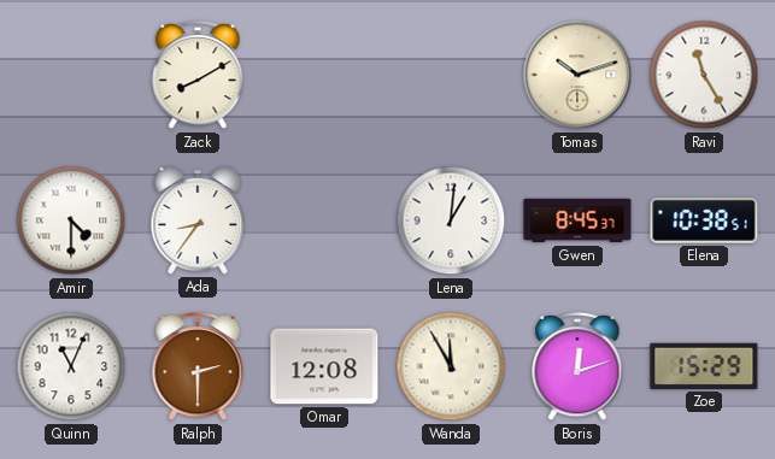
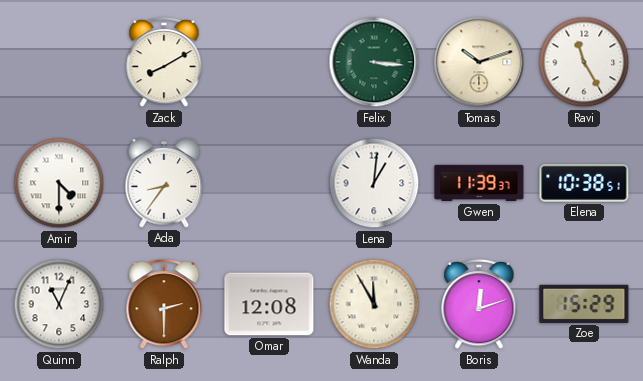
Felix: none -> 3:16
Gwen: 8:45 -> 11:39
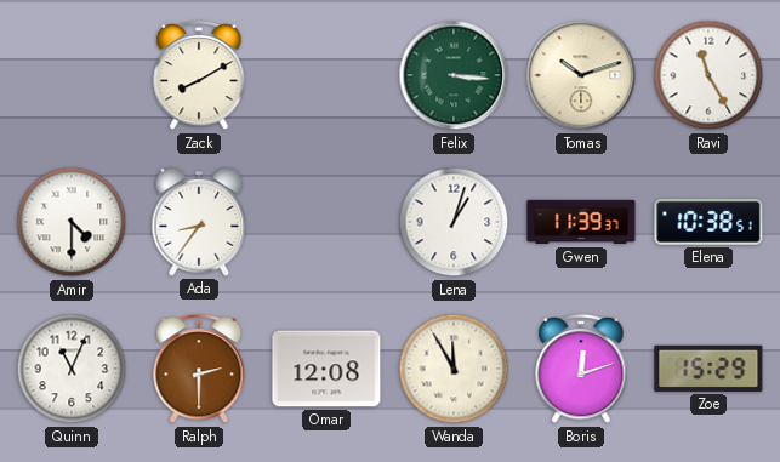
Lena: 1:01 -> 1:03
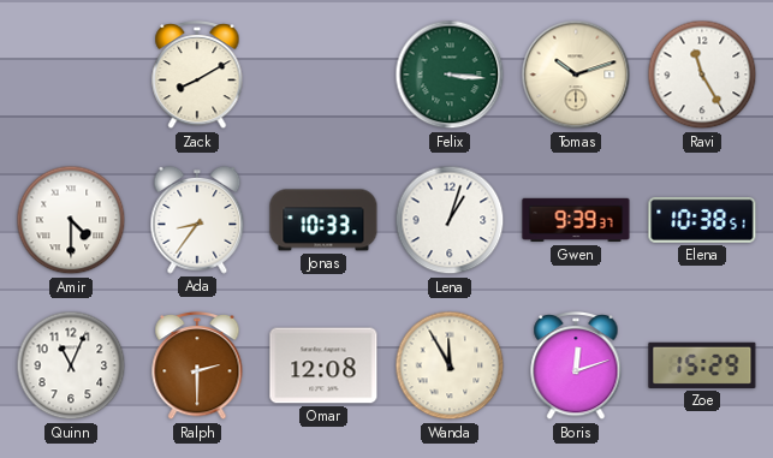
Jonas: none -> 10:33
Gwen: 11:39 -> 9:39
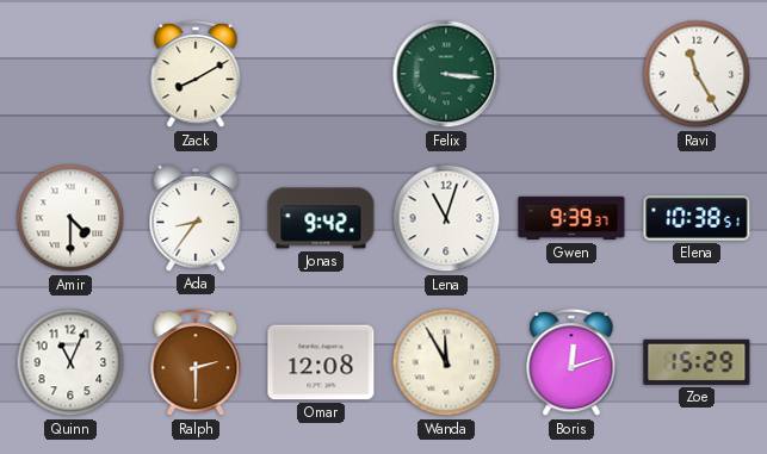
Tomas: 10:12 -> none
Jonas: 10:33 -> 9:42
Lena: 1:03 -> 11:03
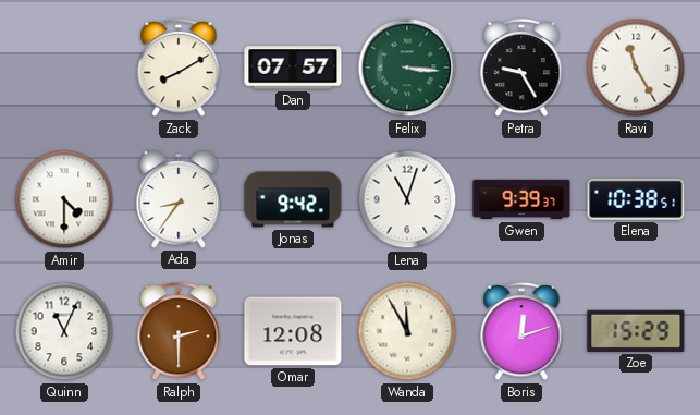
Dan: none -> 07:57
Petra: none -> 9:25
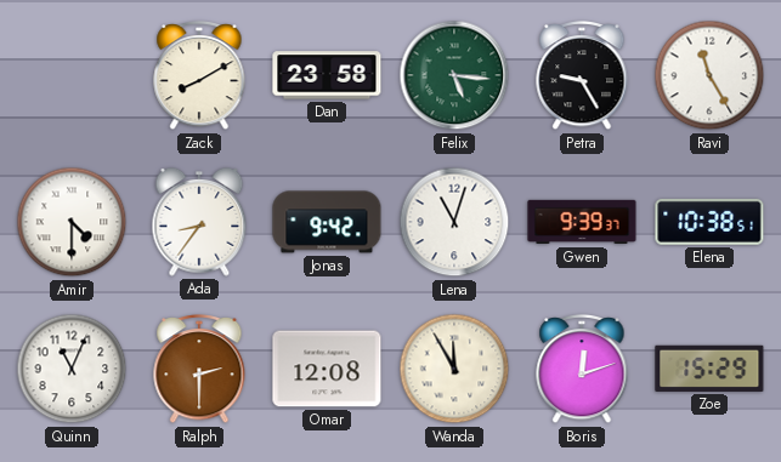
Dan: 07:57 -> 23:58
Felix: 3:16 -> 5:16
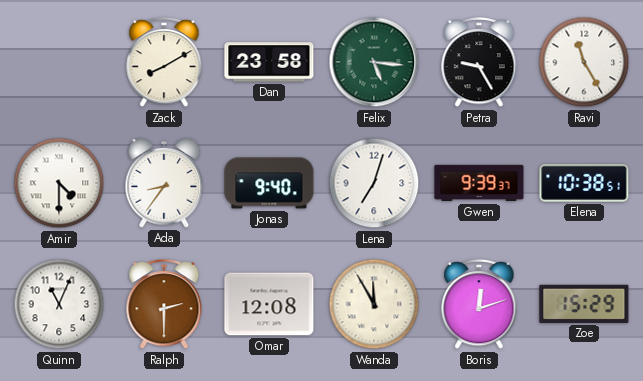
Jonas: 9:42 -> 9:40
Lena: 11:03 -> 7:03
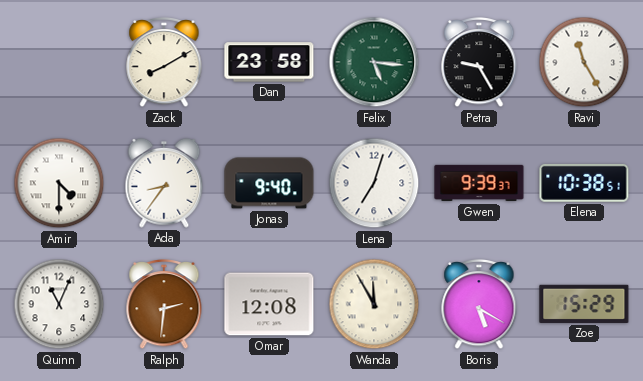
Ralph: 2:30 -> 2:31
Boris: 12:12 -> 5:20
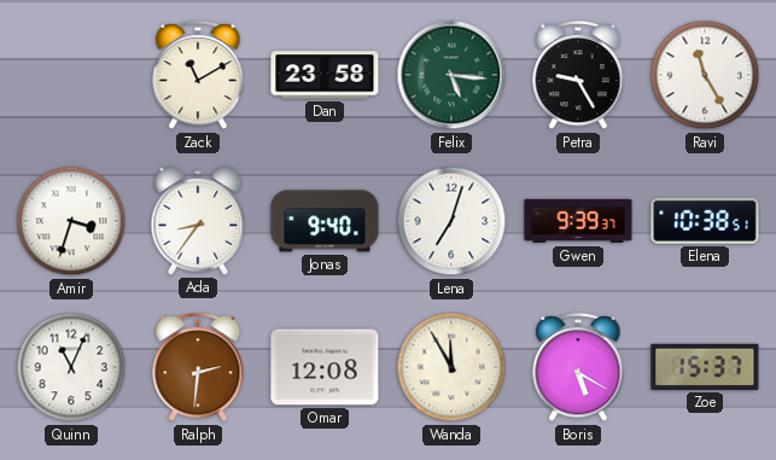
Zack: 8:10 -> 11:10
Amir: 4:30 -> 3:33
Zoe: 15:29 -> 15:37
